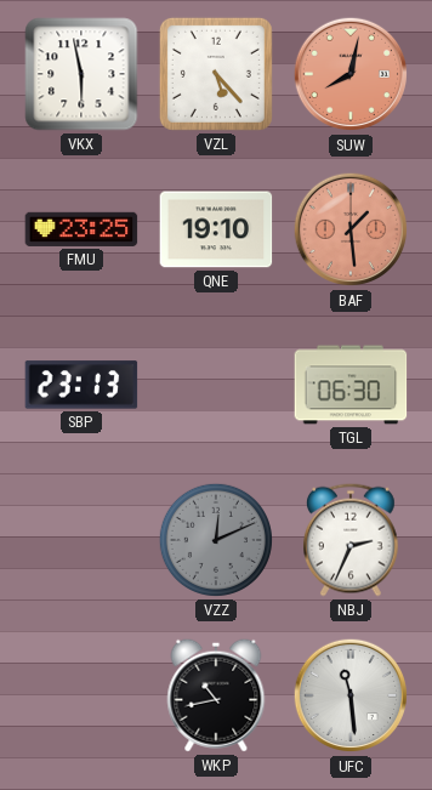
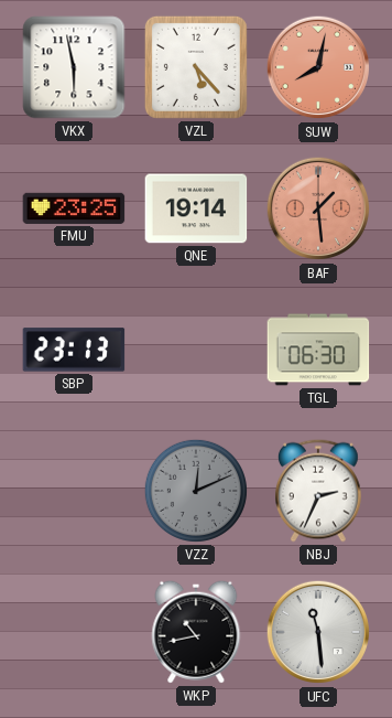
QNE: 19:10 -> 19:14
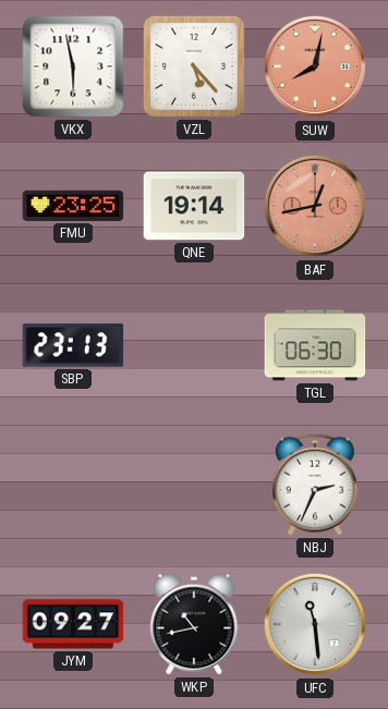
BAF: 1:29 -> 12:43
VZZ: 12:11 -> none
JYM: none -> 09:27
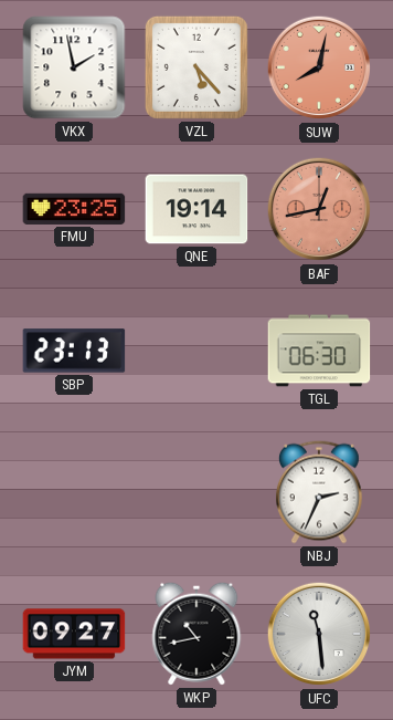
VKX: 5:58 -> 1:58
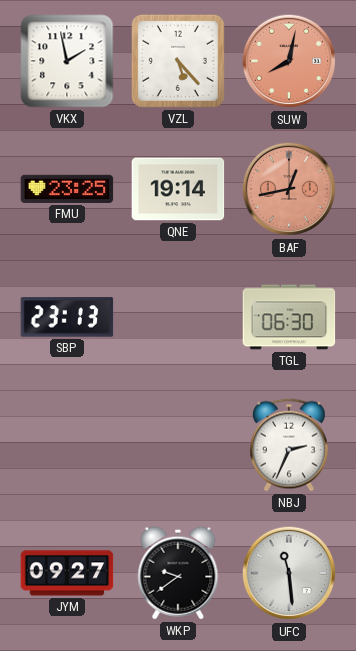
WKP: 10:43 -> 9:39
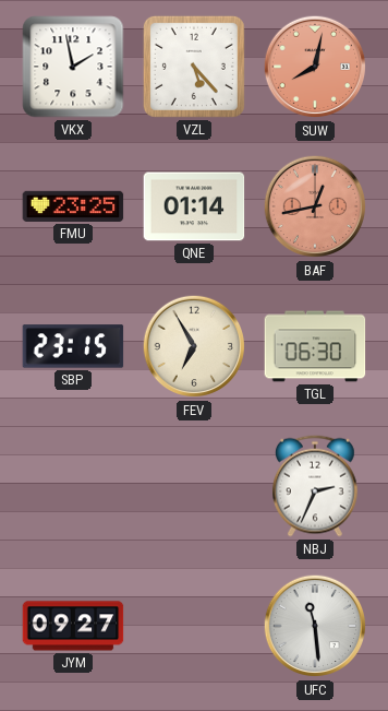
QNE: 19:14 -> 01:14
SBP: 23:13 -> 23:15
FEV: none -> 6:55
WKP: 9:39 -> none
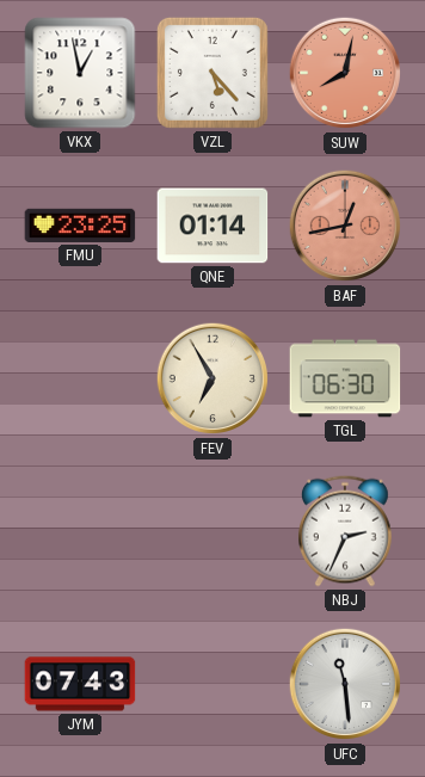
VKX: 1:58 -> 12:58
SBP: 23:15 -> none
JYM: 09:27 -> 07:43
